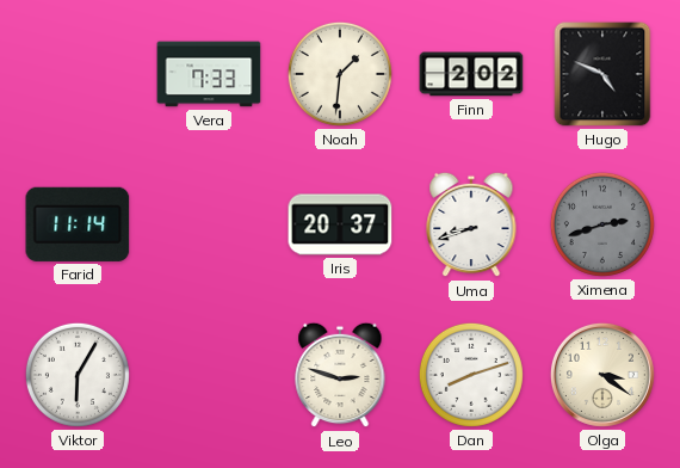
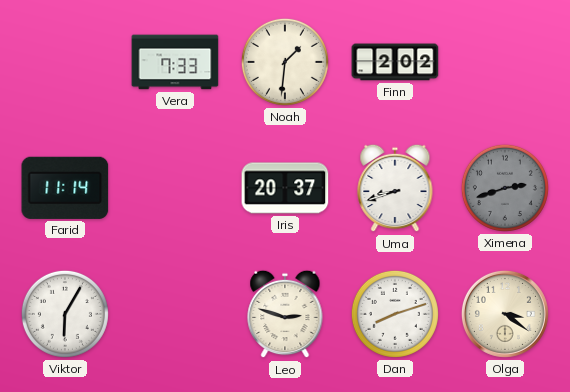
Hugo: 4:49 -> none
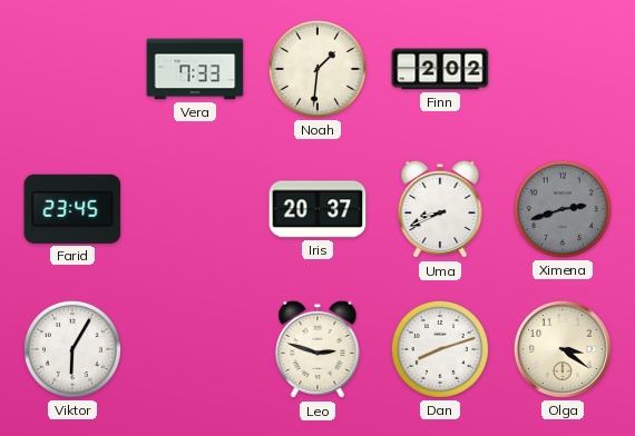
Farid: 11:14 -> 23:45
Uma: 8:42 -> 8:41
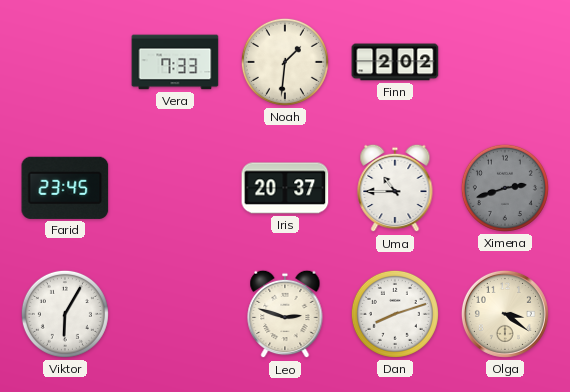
Uma: 8:41 -> 10:45
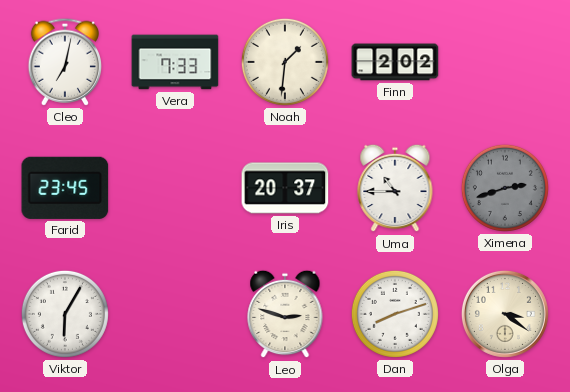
Cleo: none -> 7:02
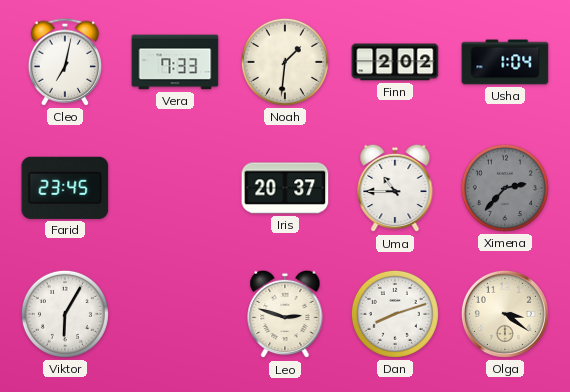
Usha: none -> 1:04
Ximena: 2:42 -> 2:37
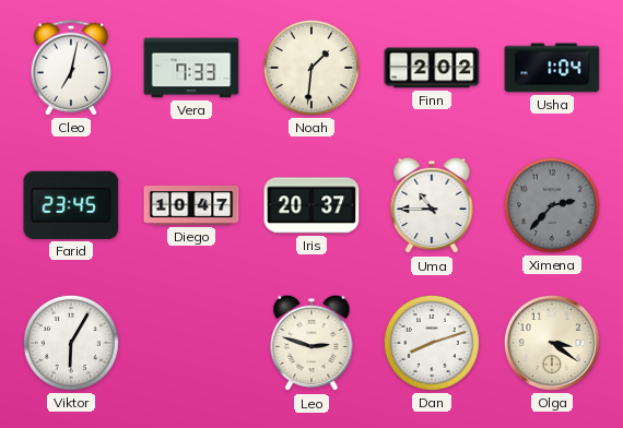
Diego: none -> 10:47
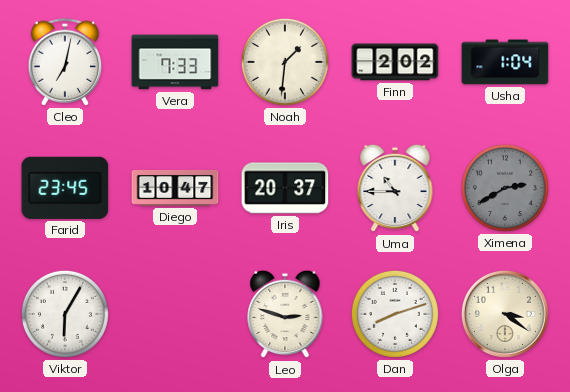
Ximena: 2:37 -> 2:40
